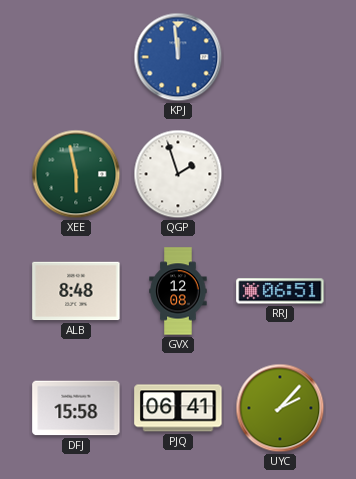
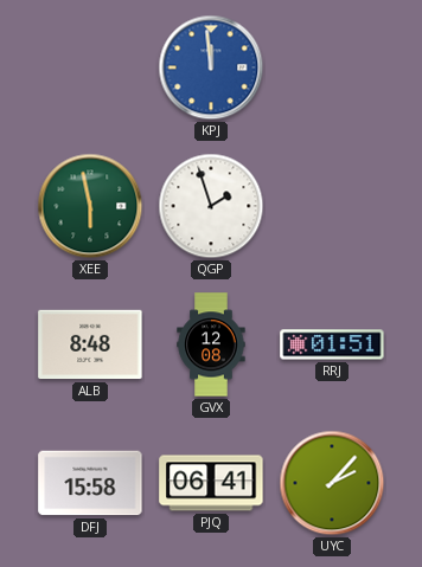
RRJ: 06:51 -> 01:51
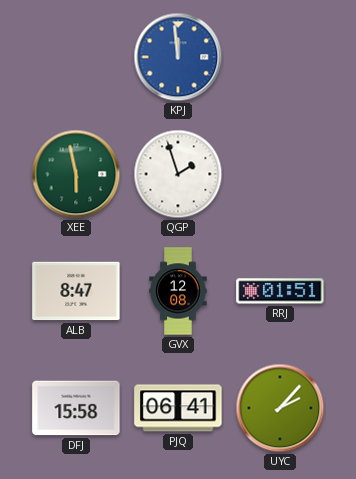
ALB: 8:48 -> 8:47
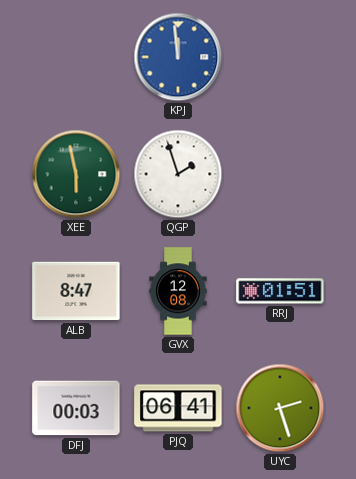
DFJ: 15:58 -> 00:03
UYC: 2:07 -> 2:27
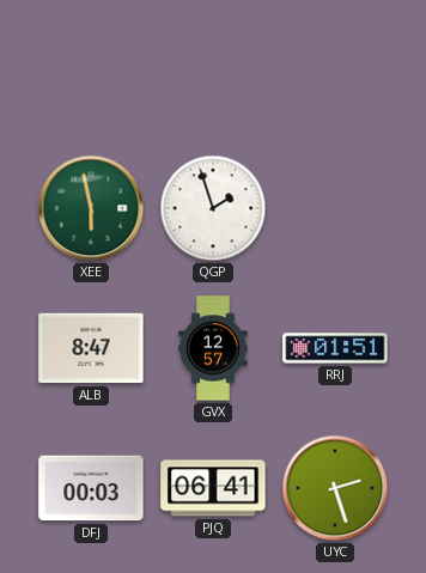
KPJ: 11:59 -> none
GVX: 12:08 -> 12:57
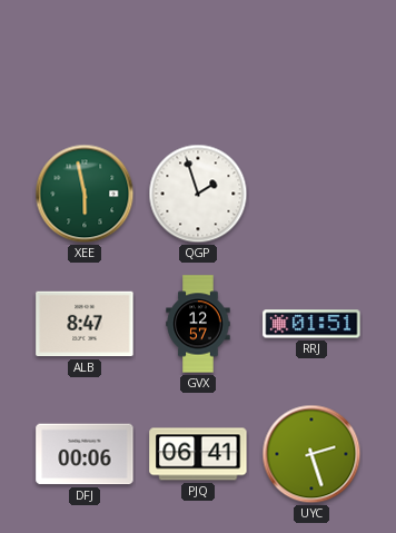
DFJ: 00:03 -> 00:06
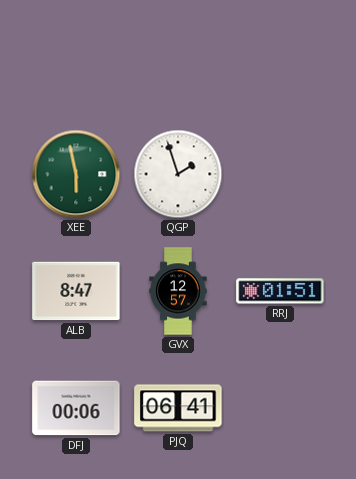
UYC: 2:27 -> none
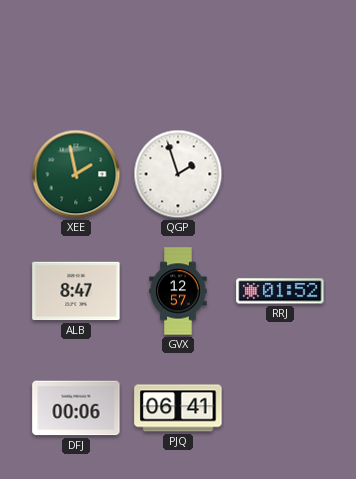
XEE: 5:58 -> 1:58
RRJ: 01:51 -> 01:52
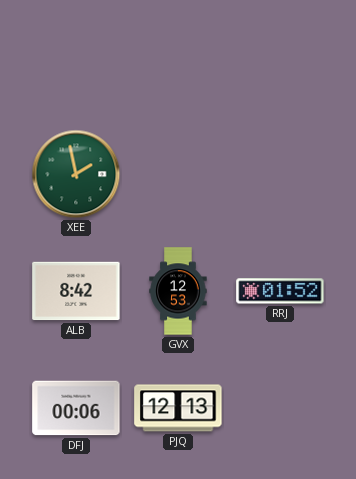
QGP: 1:57 -> none
ALB: 8:47 -> 8:42
GVX: 12:57 -> 12:53
PJQ: 06:41 -> 12:13
